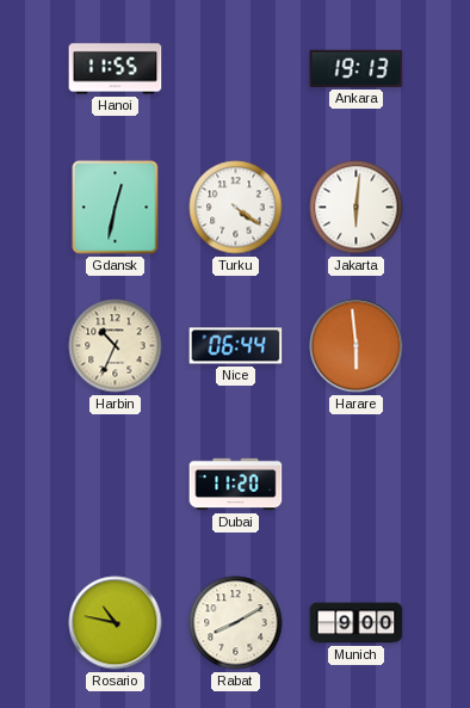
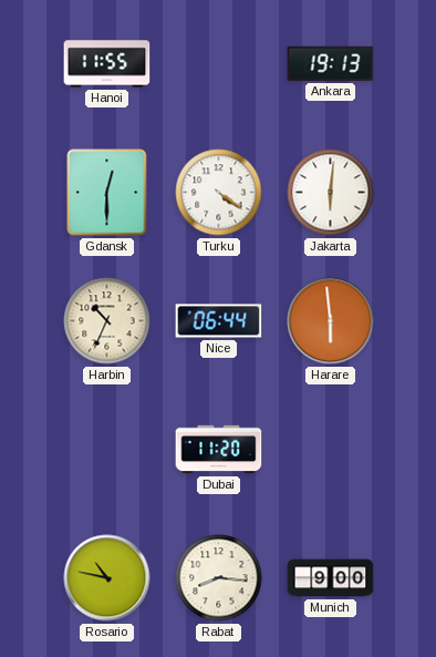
Gdansk: 12:32 -> 12:30
Rabat: 8:10 -> 8:16
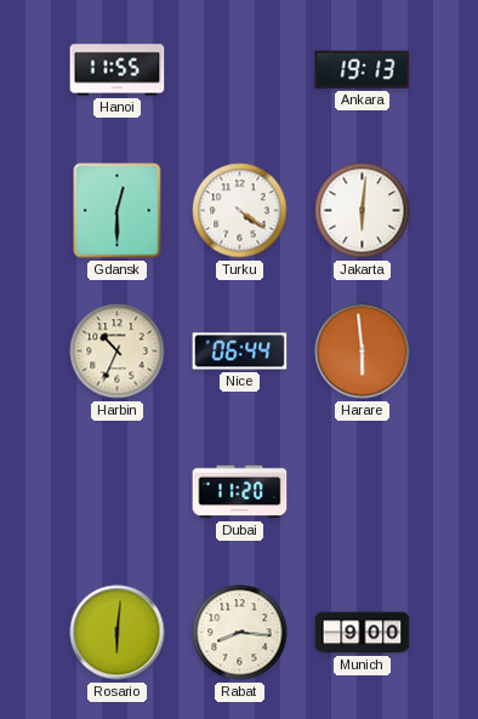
Rosario: 10:47 -> 6:01
